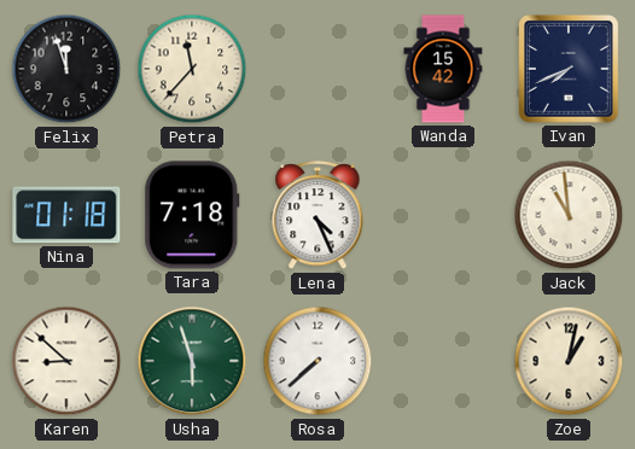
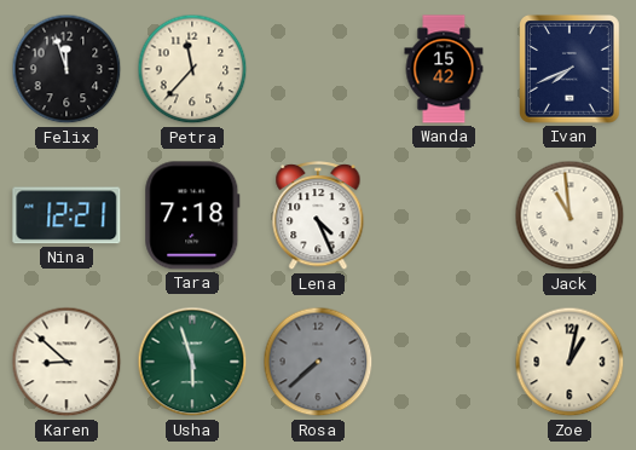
Nina: 01:18 -> 12:21
Rosa dial: white -> grey
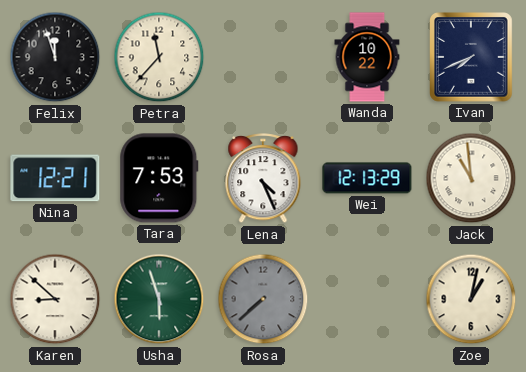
Wanda: 15:42 -> 10:22
Tara: 7:18 -> 7:53
Wei: none -> 12:13
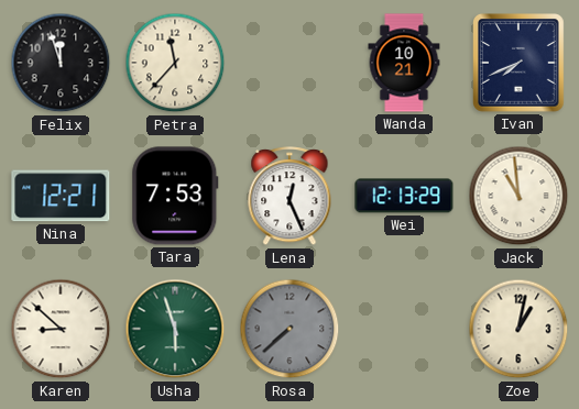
Wanda: 10:22 -> 10:21
Lena: 4:26 -> 12:26
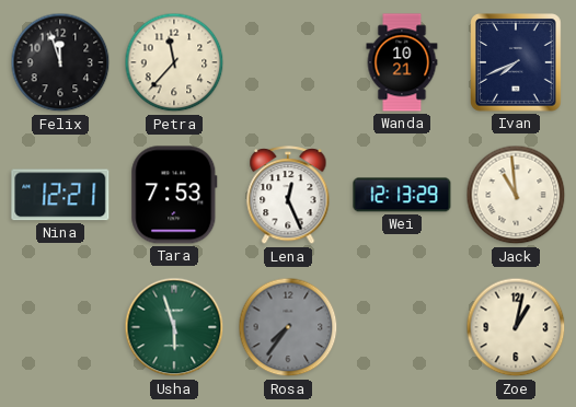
Karen: 8:52 -> none
Rosa: 7:38 -> 7:36
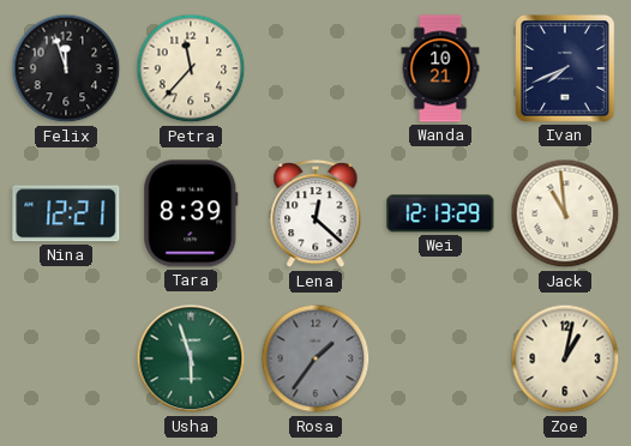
Tara: 7:53 -> 8:39
Lena: 12:26 -> 12:22
Rosa: 7:36 -> 1:36
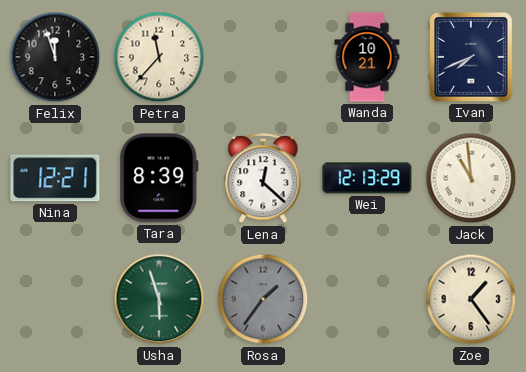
Zoe: 1:02 -> 1:24
